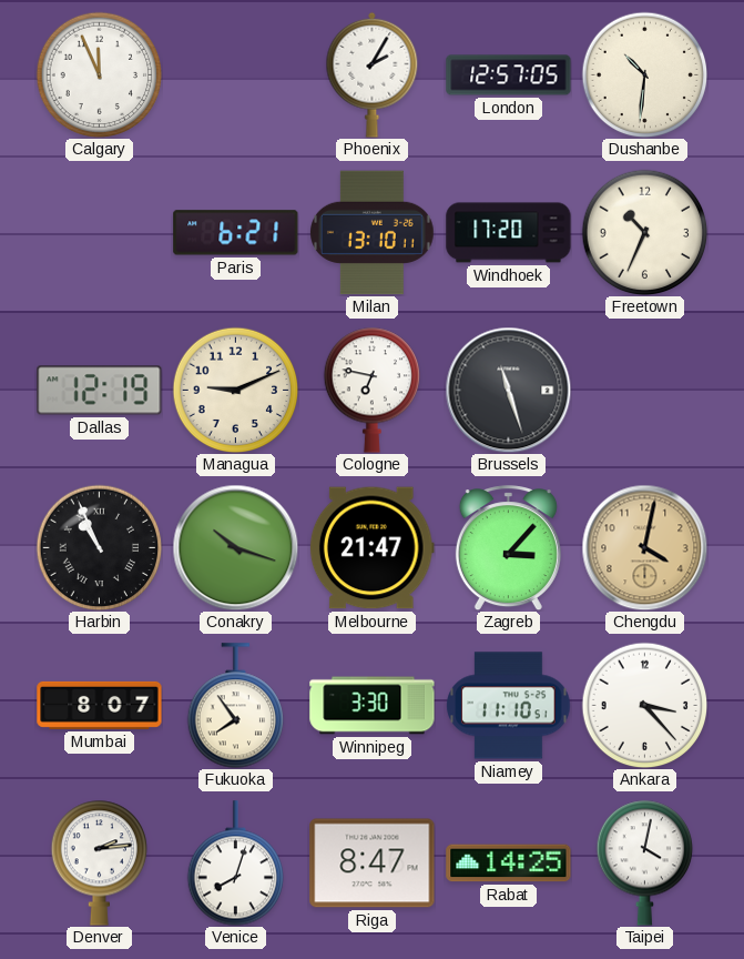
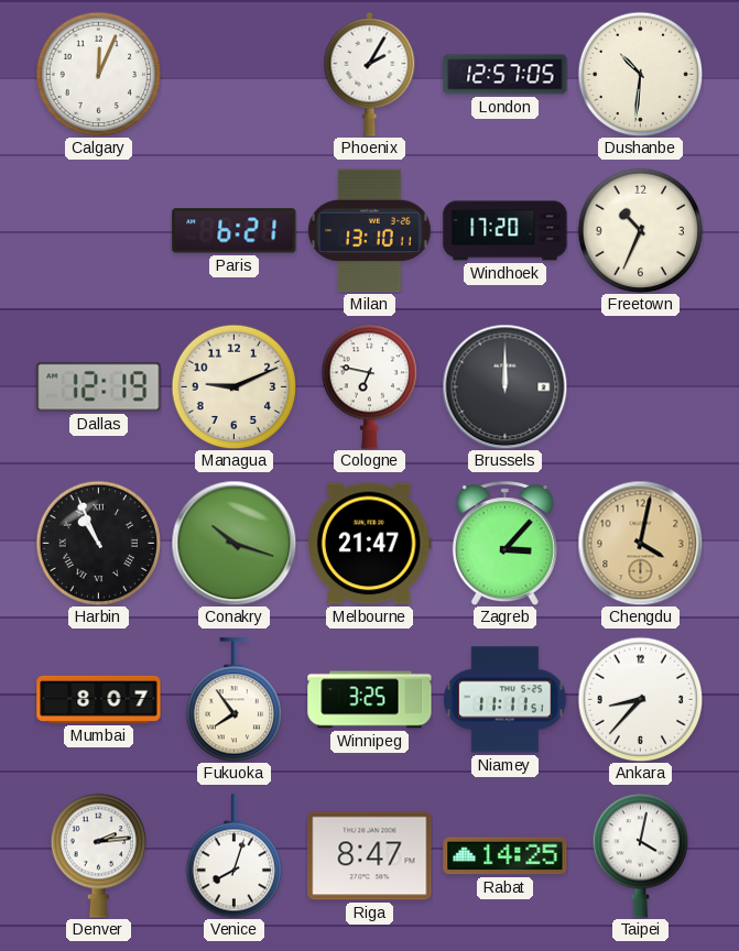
Calgary: 11:56 -> 12:04
Brussels: 11:27 -> 12:00
Winnipeg: 3:30 -> 3:25
Niamey: 11:10 -> 11:11
Ankara: 3:23 -> 8:37
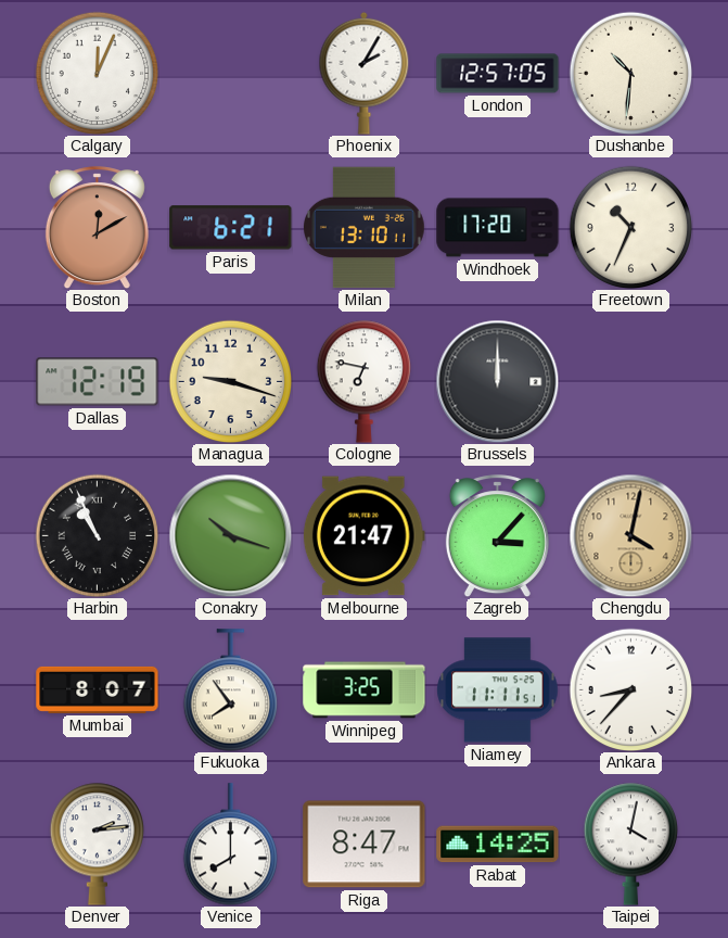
Boston: none -> 12:10
Managua: 9:11 -> 9:18
Venice: 8:03 -> 8:00
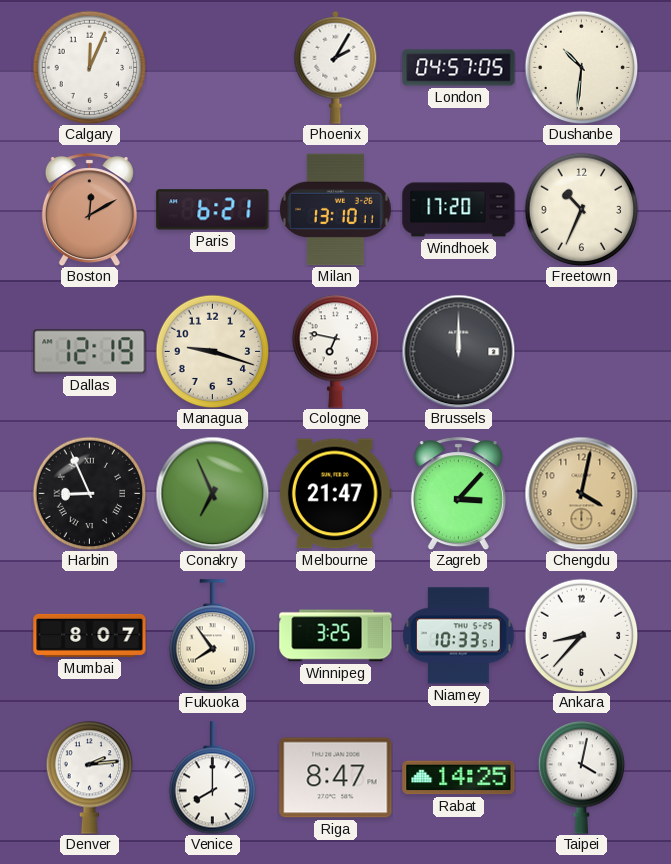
London: 12:57 -> 04:57
Harbin: 10:56 -> 8:56
Conakry: 10:18 -> 6:56
Niamey: 11:11 -> 10:33
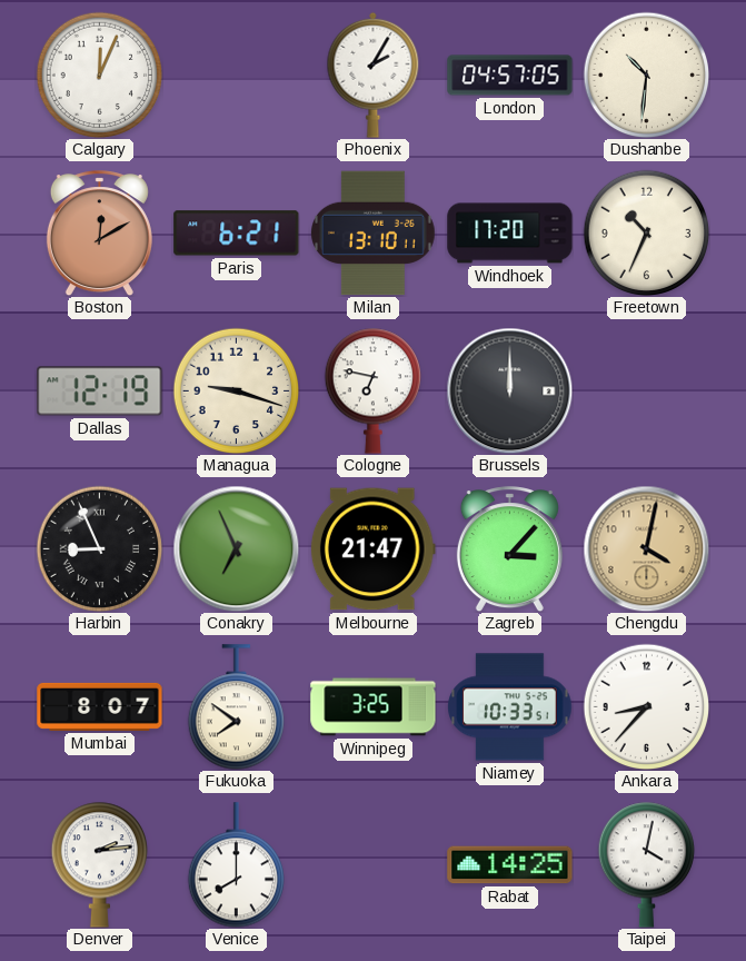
Fukuoka: 7:54 -> 7:51
Riga: 8:47 -> none
